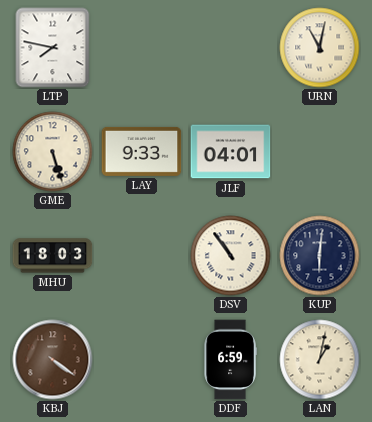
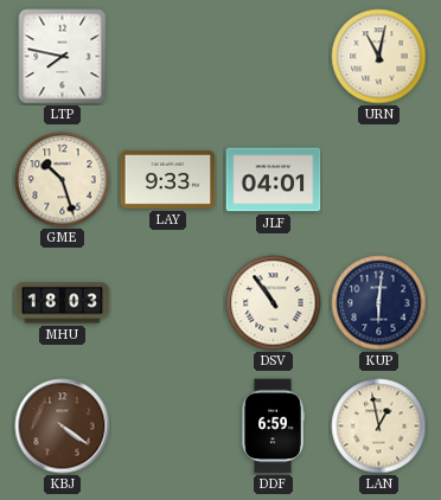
GME: 5:27 -> 10:27
LAN: 1:02 -> 12:58
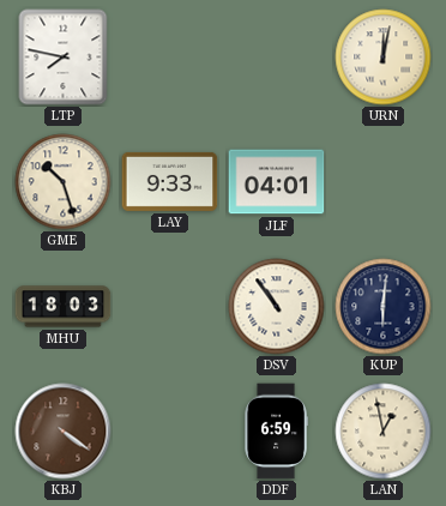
URN: 11:02 -> 12:02
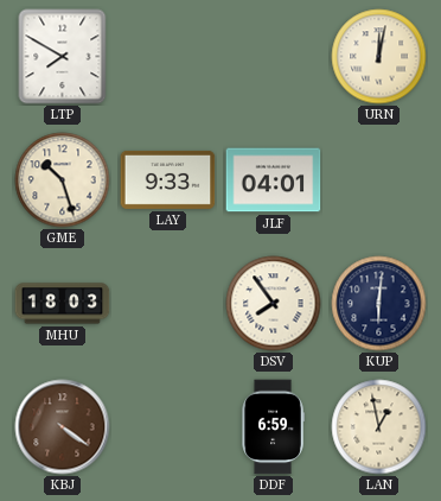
LTP: 7:47 -> 7:50
DSV: 10:54 -> 7:54
